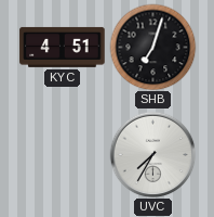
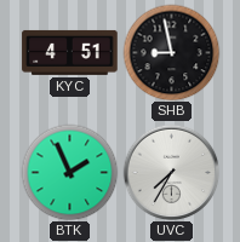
SHB: 7:03 -> 8:58
BTK: none -> 1:56
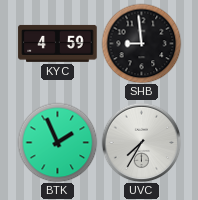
KYC: 4:51 -> 4:59
SHB: 8:58 -> 8:59
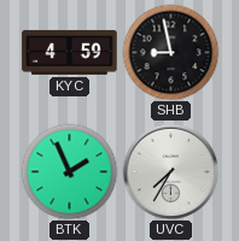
SHB: 8:59 -> 8:58
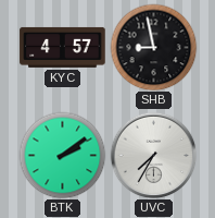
KYC: 4:59 -> 4:57
BTK: 1:56 -> 2:09
